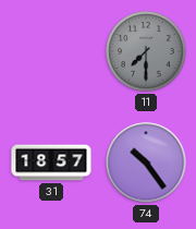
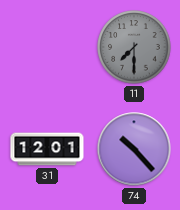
31: 18:57 -> 12:01
74: 10:24 -> 10:23
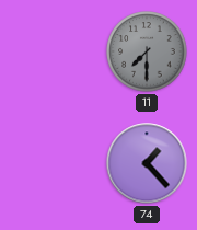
31: 12:01 -> none
74: 10:23 -> 1:23
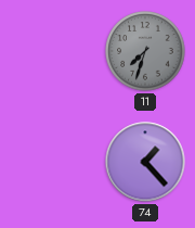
11: 7:30 -> 7:33
